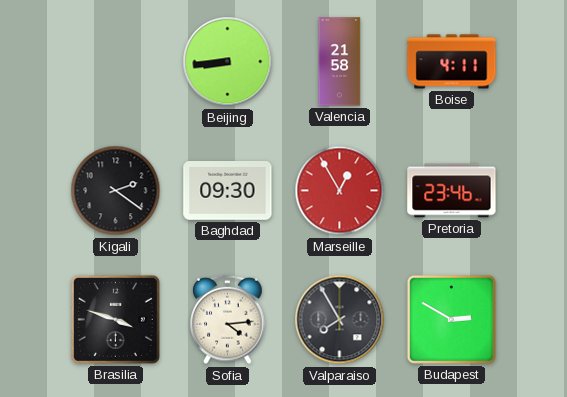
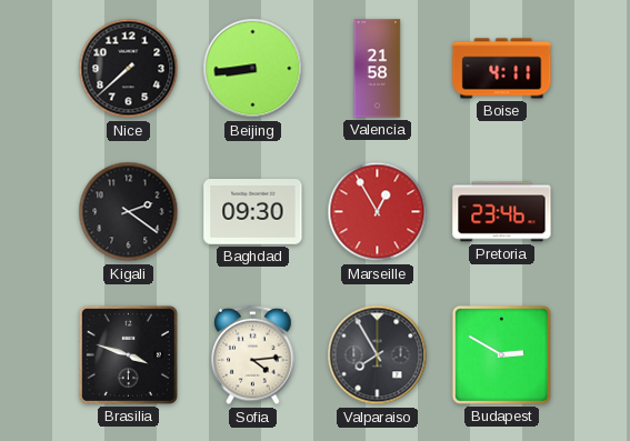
Nice: none -> 7:38
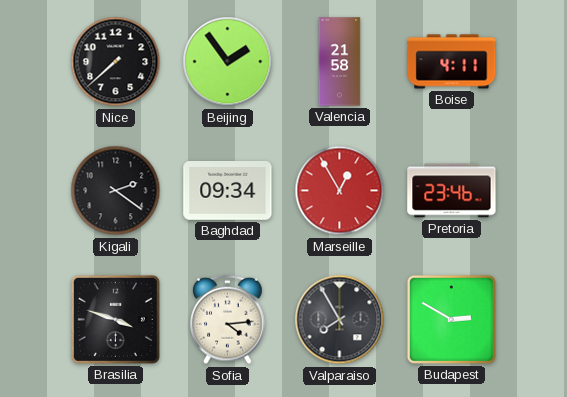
Beijing: 8:44 -> 1:54
Baghdad: 09:30 -> 09:34
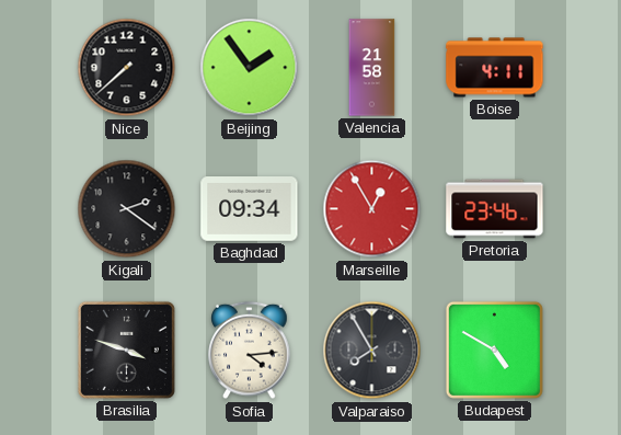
Budapest: 2:50 -> 4:50
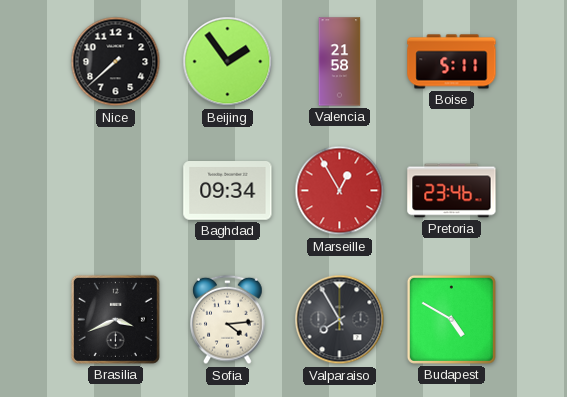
Boise: 4:11 -> 5:11
Kigali: 2:21 -> none
Brasilia: 3:48 -> 3:41
